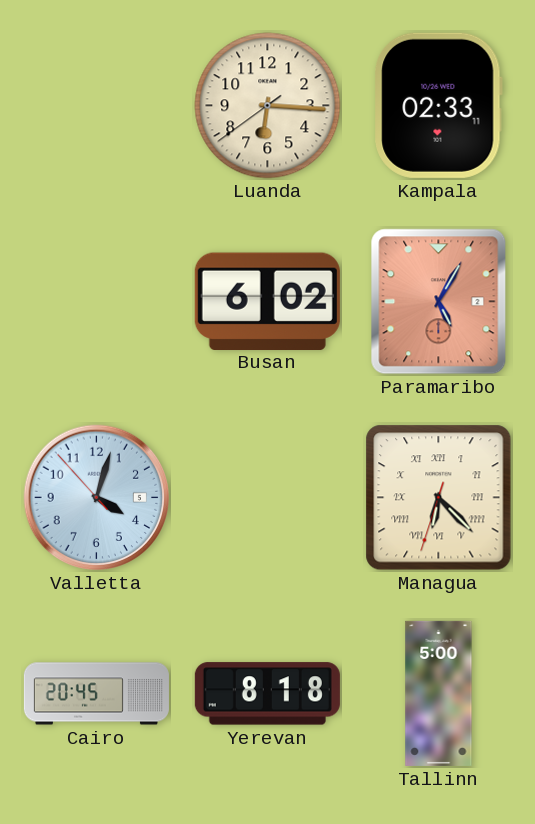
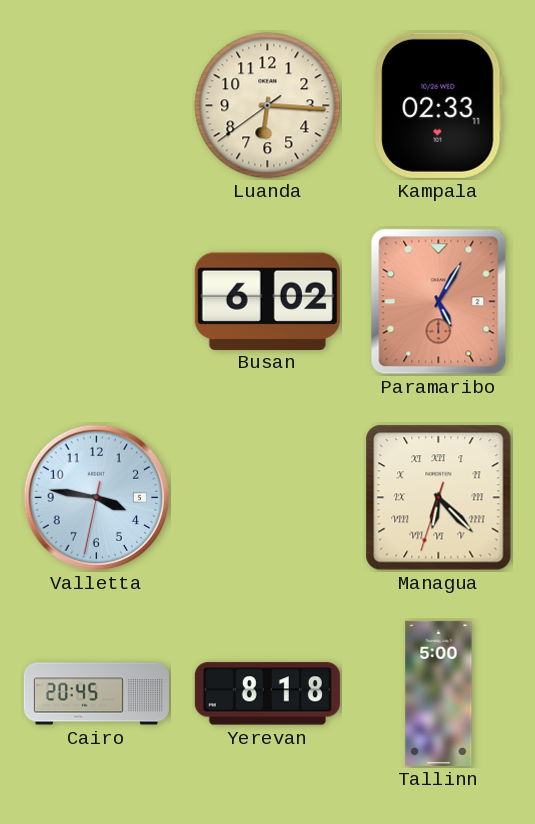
Valletta: 4:02 -> 3:46
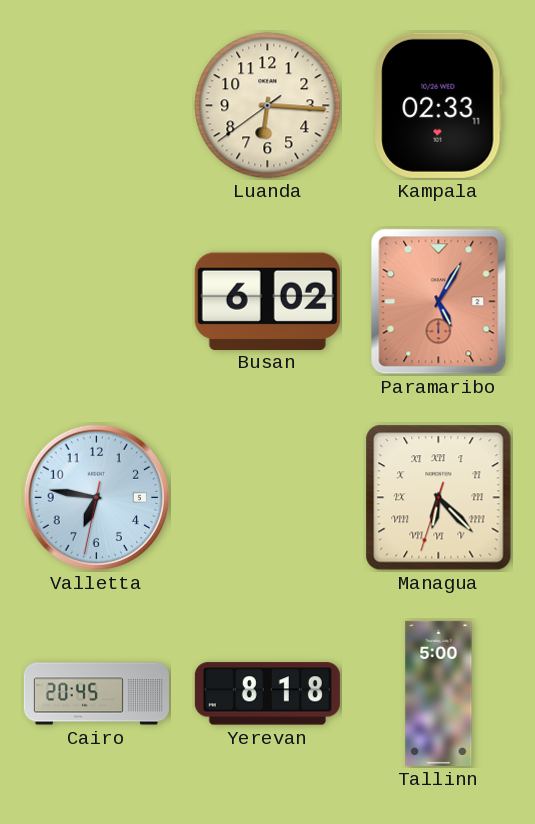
Valletta: 3:46 -> 6:46
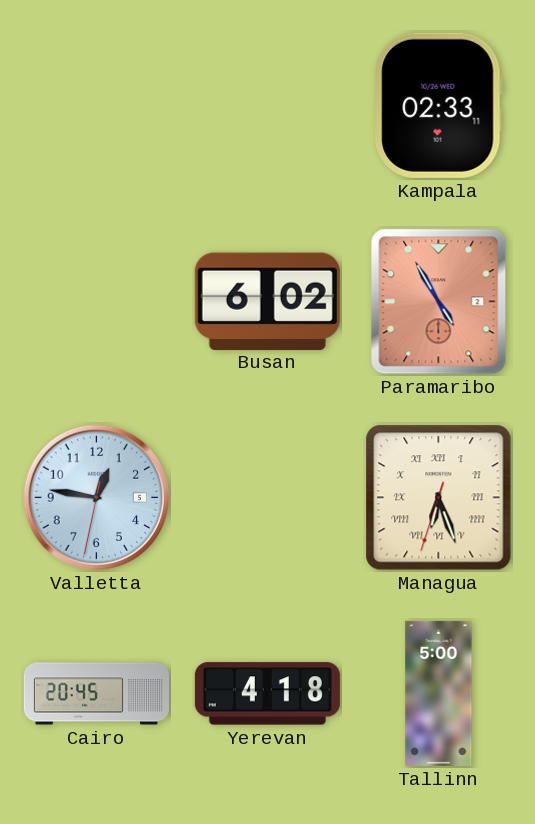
Luanda: 6:15 -> none
Paramaribo: 5:05 -> 4:55
Valletta: 6:46 -> 12:46
Managua: 6:22 -> 6:26
Yerevan: 8:18 -> 4:18
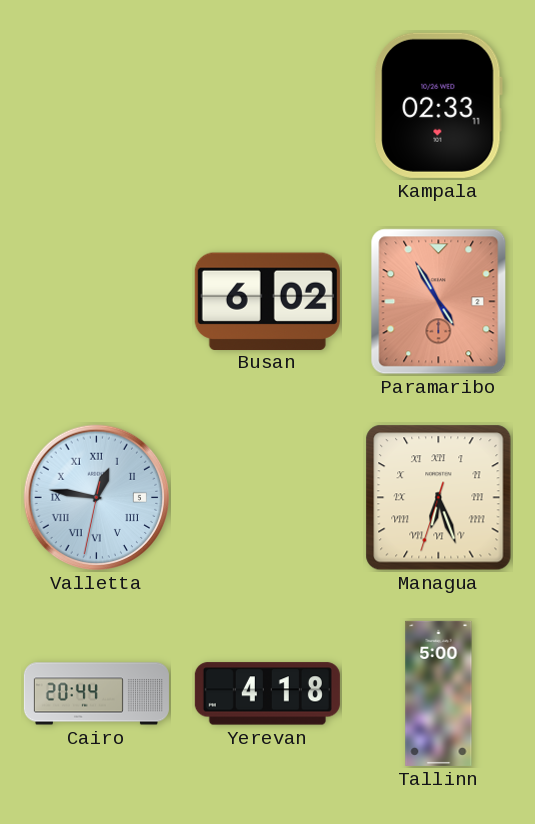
Valletta numerals: Arabic -> Roman
Cairo: 20:45 -> 20:44
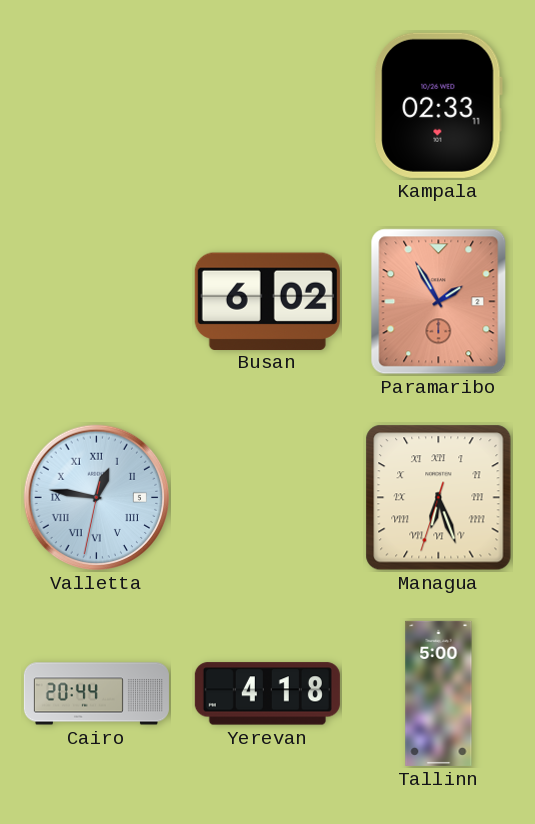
Paramaribo: 4:55 -> 1:55
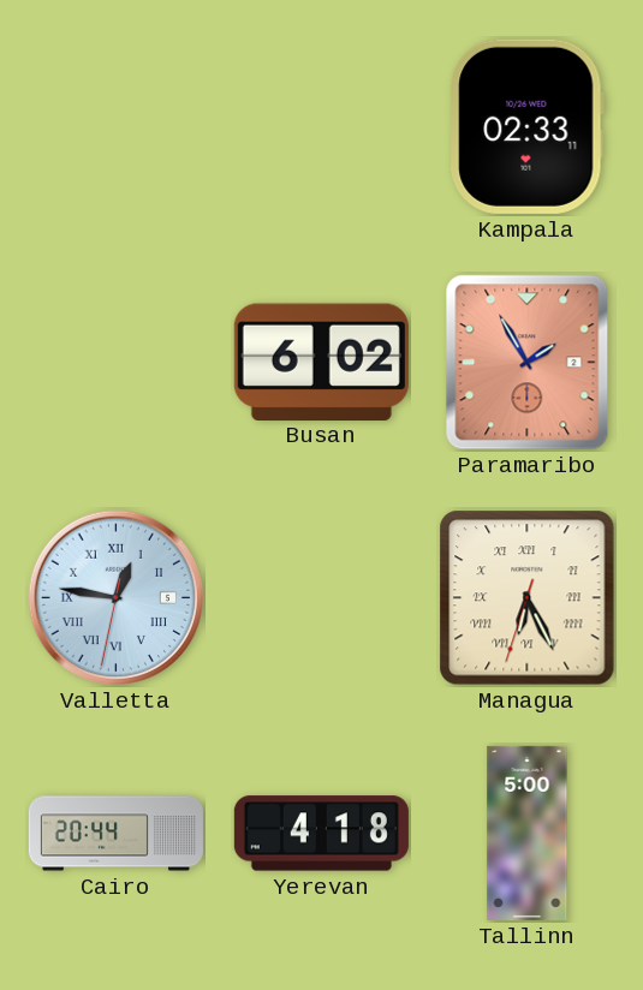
Managua: 6:26 -> 6:25
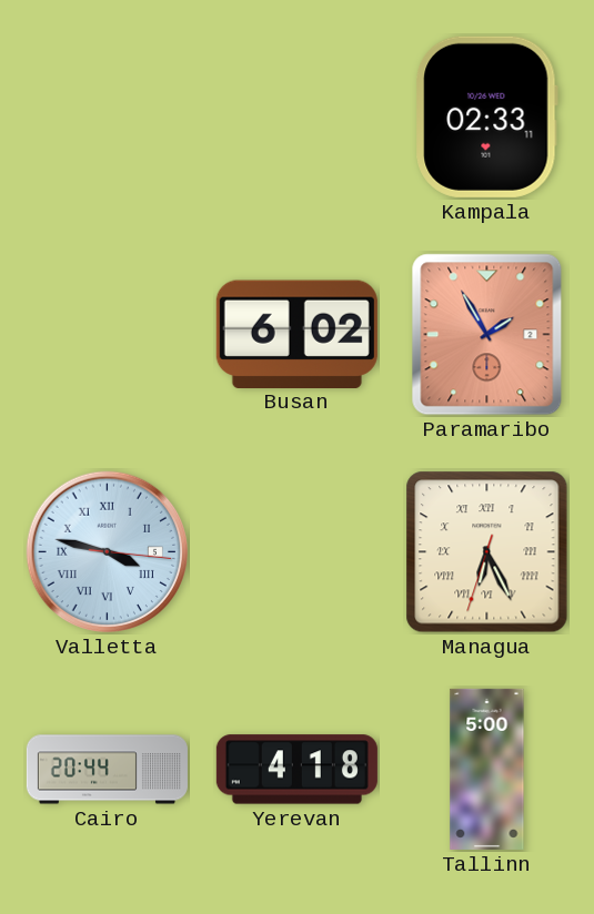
Valletta: 12:46 -> 3:47
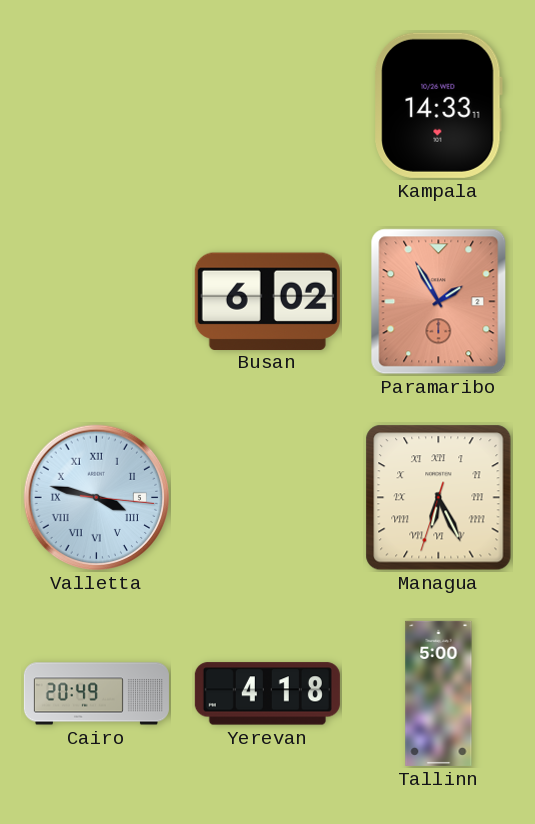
Kampala: 02:33 -> 14:33
Cairo: 20:44 -> 20:49
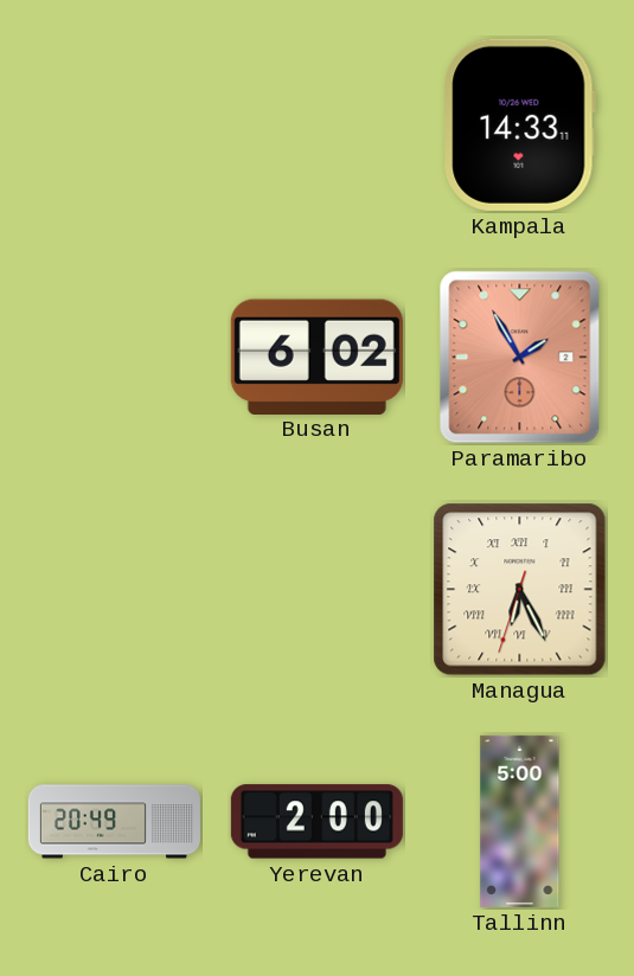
Valletta: 3:47 -> none
Yerevan: 4:18 -> 2:00
